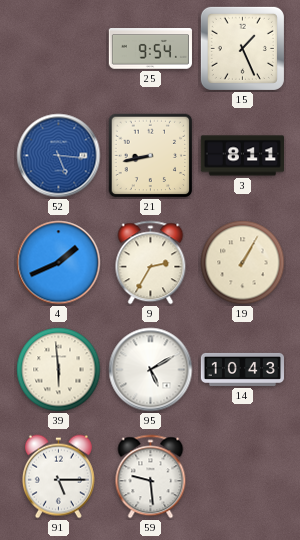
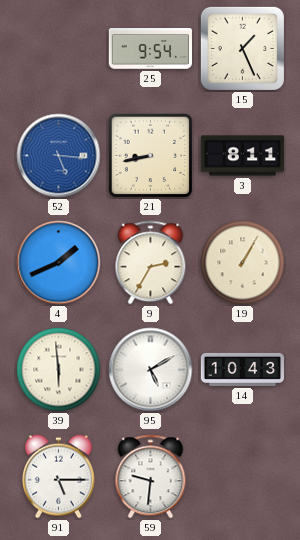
59: 9:29 -> 9:31
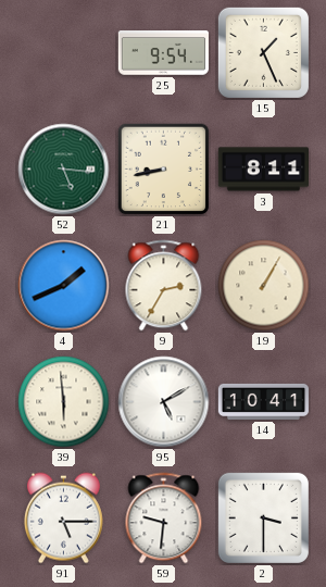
52 dial: blue -> green
14: 10:43 -> 10:41
2: none -> 3:30
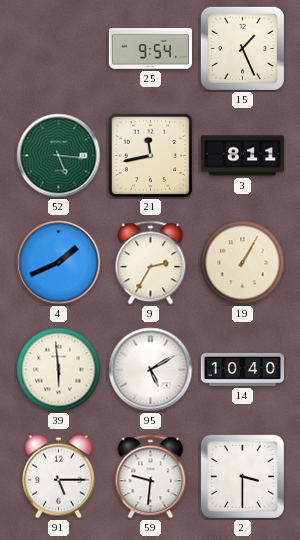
21: 8:43 -> 11:43
14: 10:41 -> 10:40
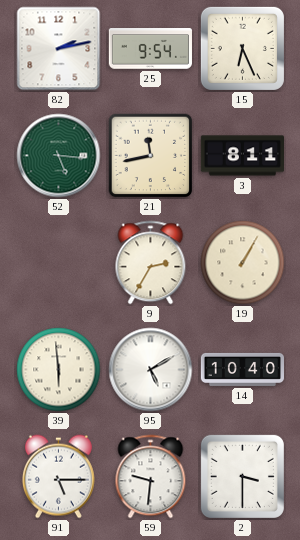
82: none -> 2:13
15: 1:26 -> 6:26
4: 1:41 -> none
